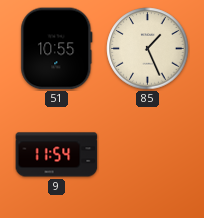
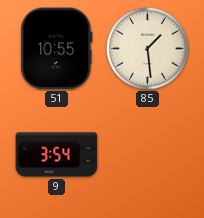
85: 1:26 -> 1:29
9: 11:54 -> 3:54
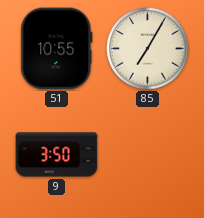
85: 1:29 -> 7:05
9: 3:54 -> 3:50
